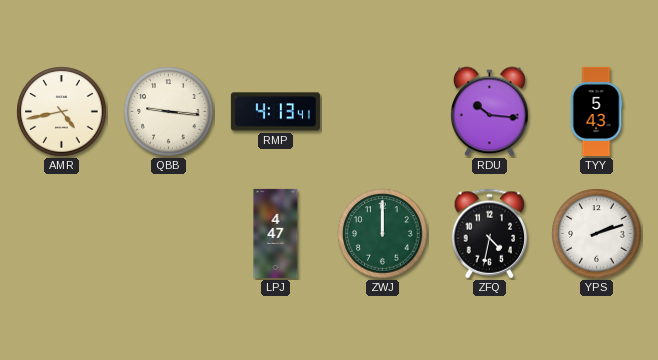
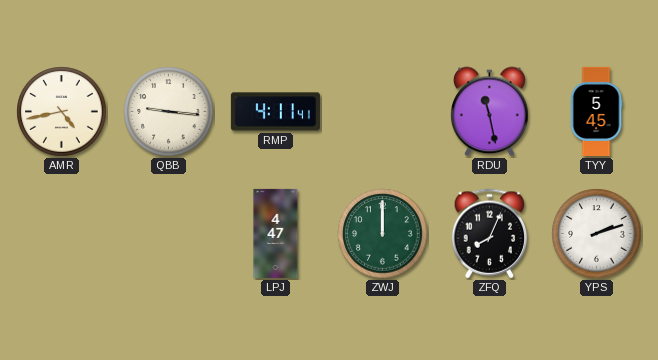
RMP: 4:13 -> 4:11
RDU: 10:16 -> 11:28
TYY: 5:43 -> 5:45
ZFQ: 4:32 -> 8:04
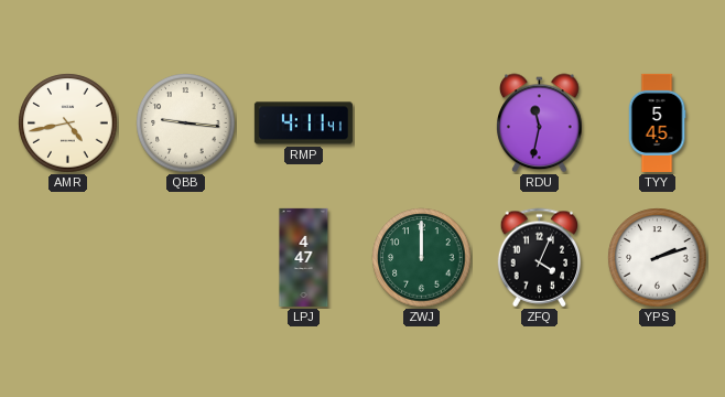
RDU: 11:28 -> 11:32
ZFQ: 8:04 -> 4:04
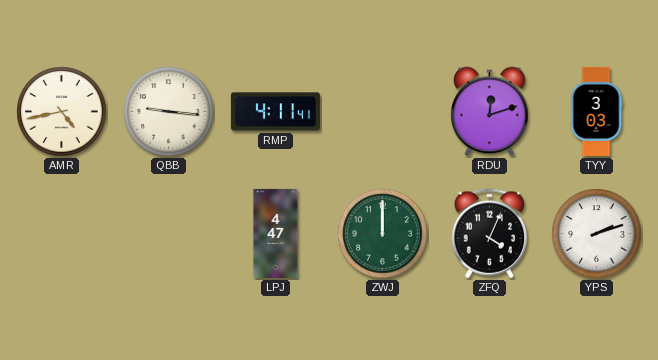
RDU: 11:32 -> 12:12
TYY: 5:45 -> 3:03
